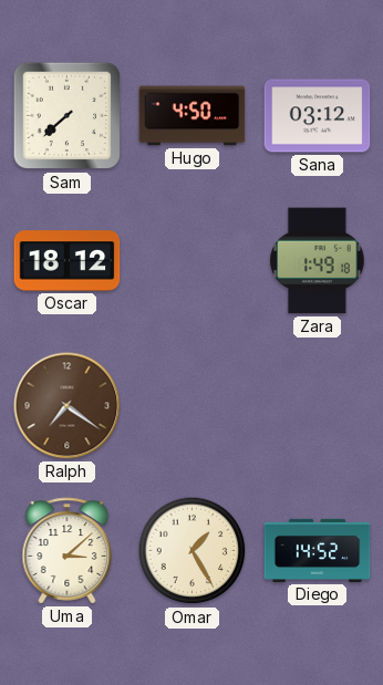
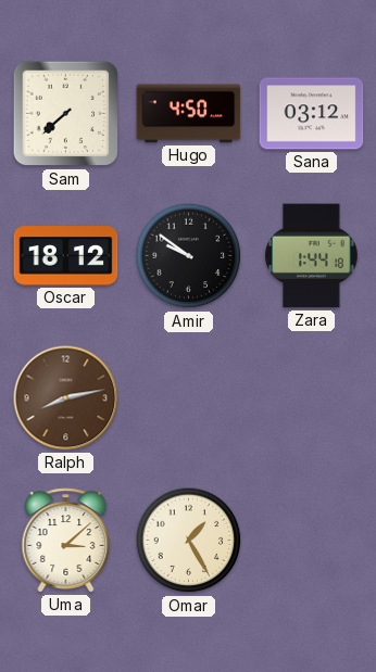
Amir: none -> 9:51
Zara: 1:49 -> 1:44
Ralph: 7:21 -> 8:13
Diego: 14:52 -> none
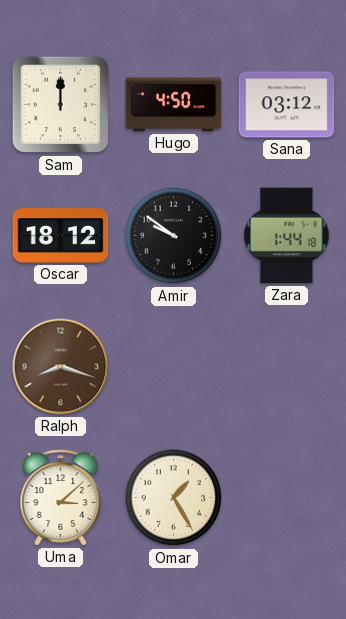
Sam: 7:38 -> 12:00
Ralph: 8:13 -> 8:18
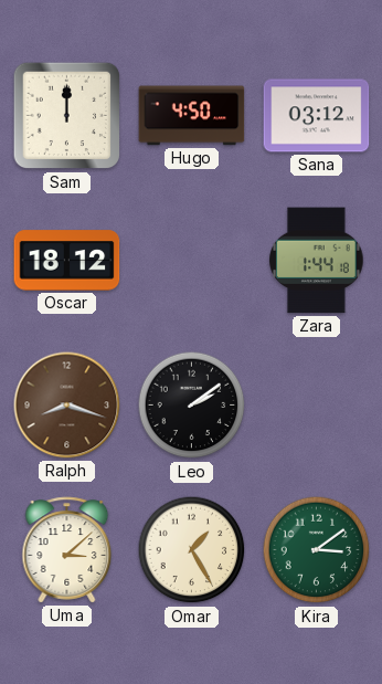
Amir: 9:51 -> none
Leo: none -> 2:09
Kira: none -> 3:09
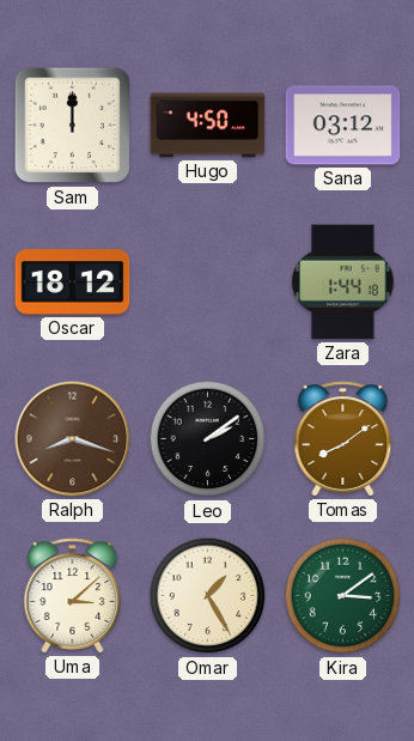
Tomas: none -> 8:09
